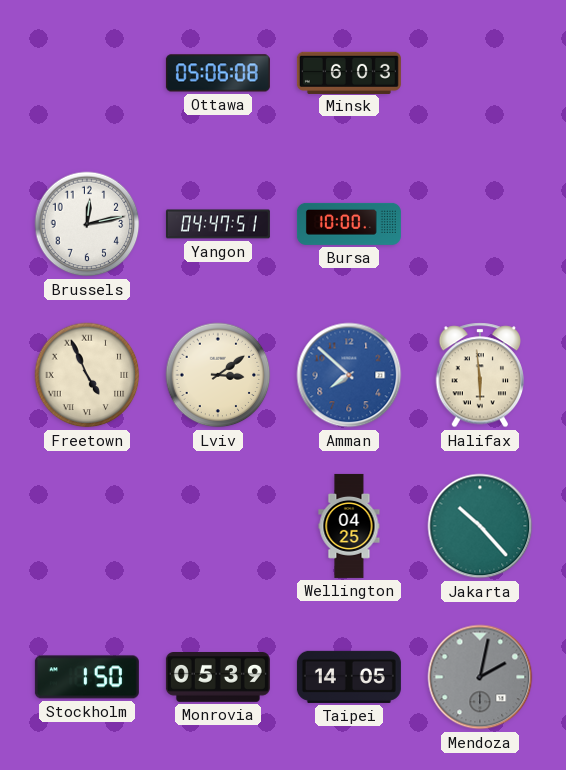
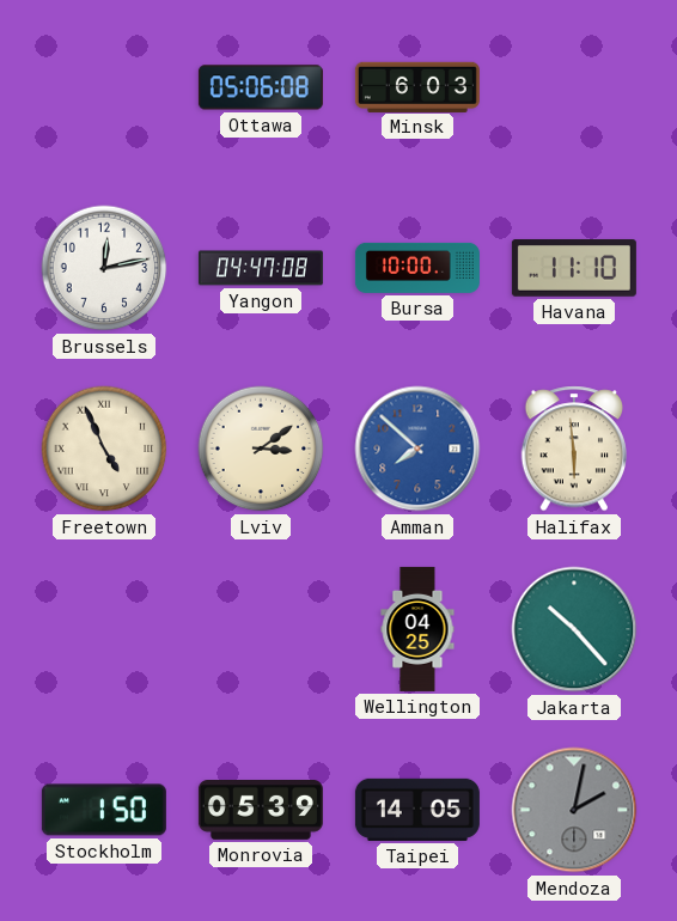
Yangon: 04:47:51 -> 04:47:08
Havana: none -> 11:10
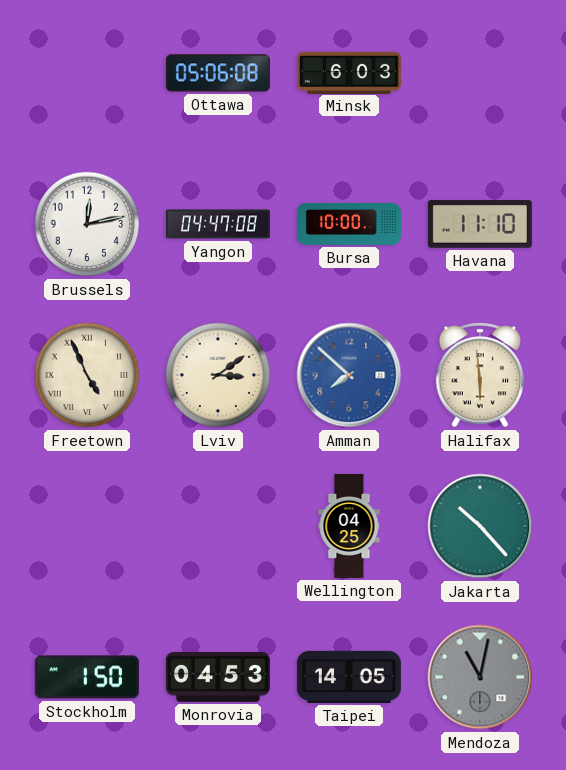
Monrovia: 05:39 -> 04:53
Mendoza: 2:02 -> 11:02
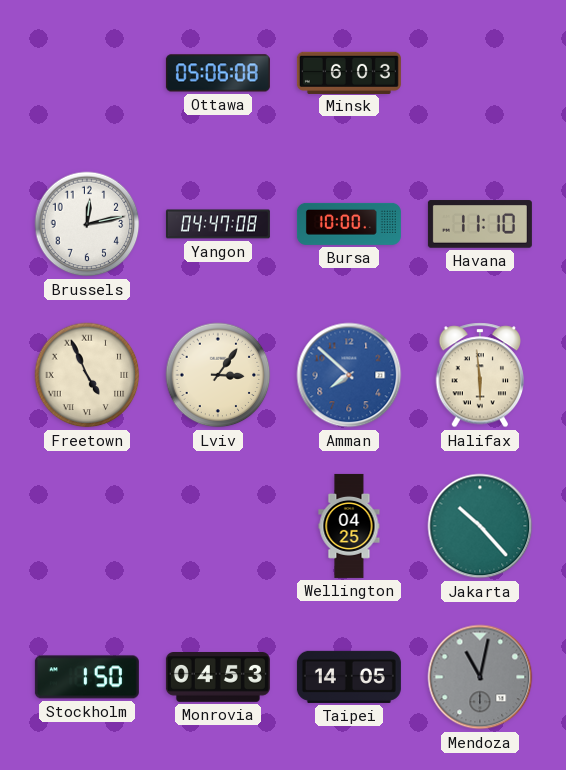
Lviv: 3:09 -> 3:06
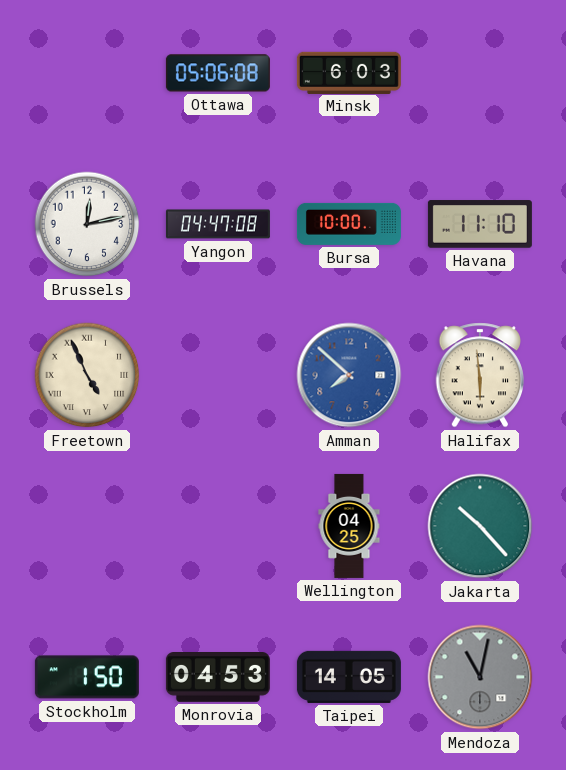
Lviv: 3:06 -> none
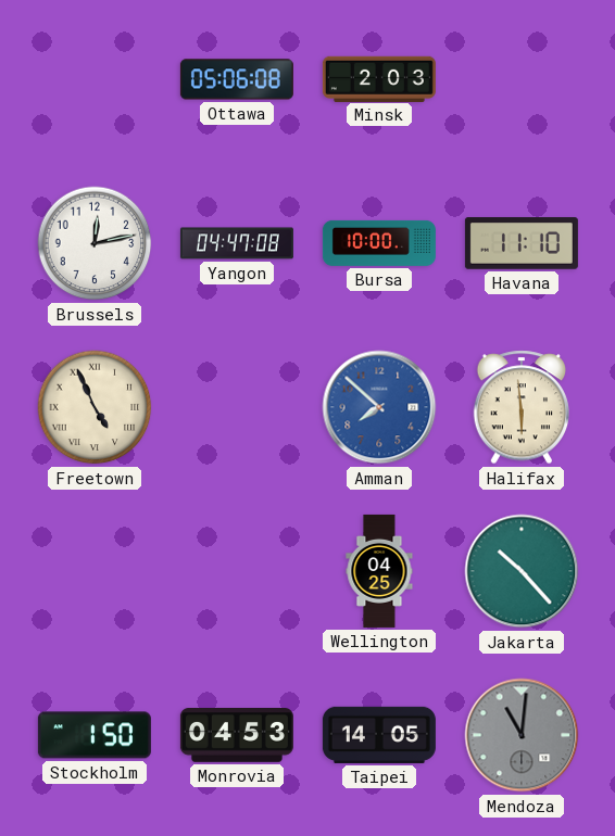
Minsk: 6:03 -> 2:03
Mendoza: 11:02 -> 11:01
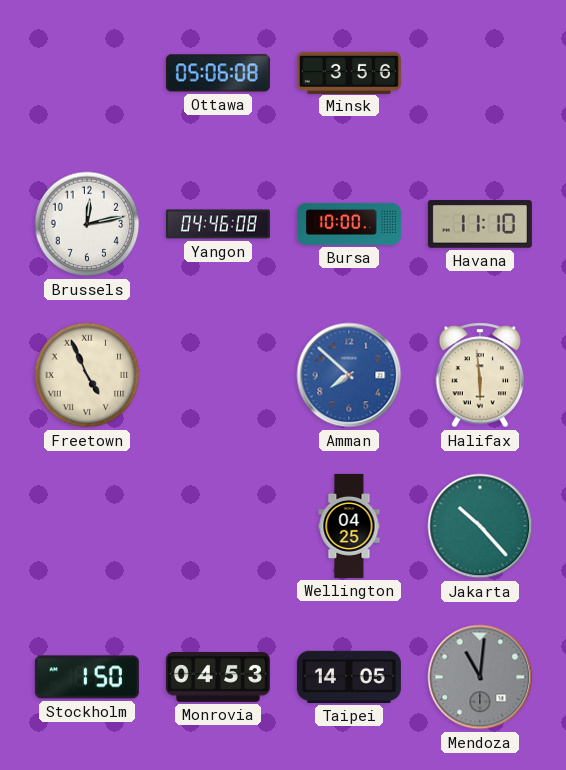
Minsk: 2:03 -> 3:56
Yangon: 04:47 -> 04:46
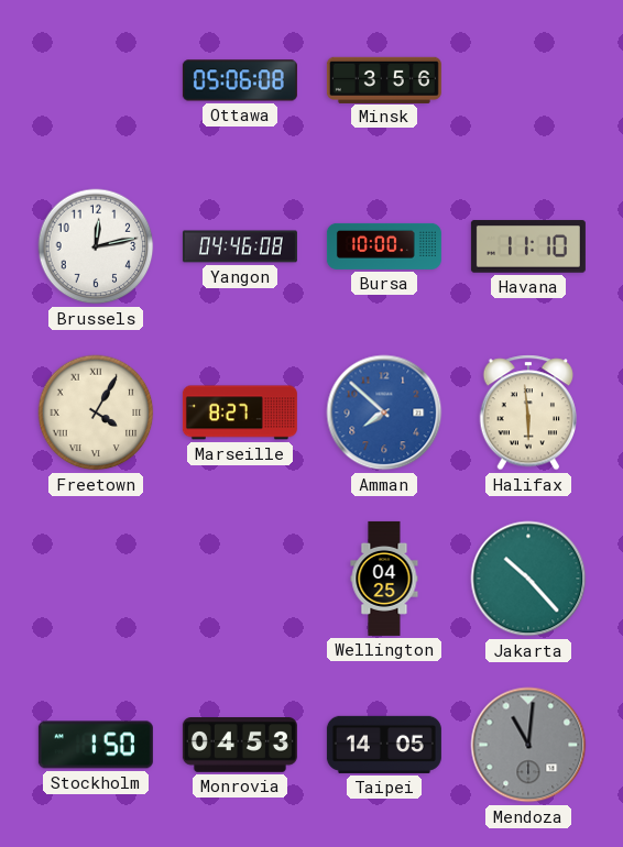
Freetown: 4:56 -> 4:05
Marseille: none -> 8:27
